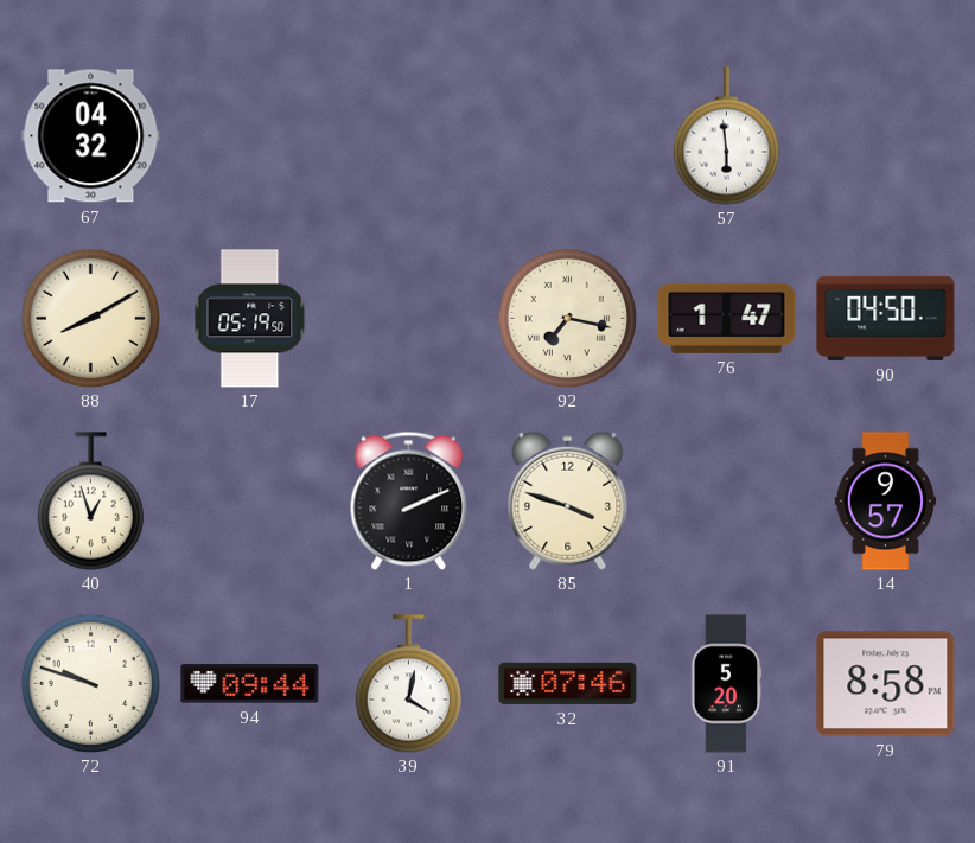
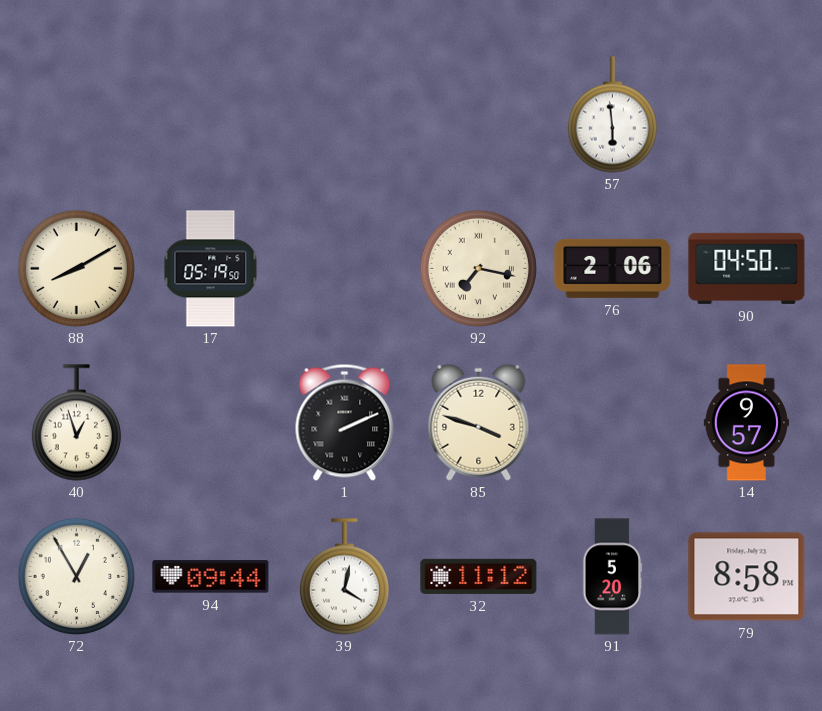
67: 04:32 -> none
76: 1:47 -> 2:06
72: 9:48 -> 12:55
32: 07:46 -> 11:12
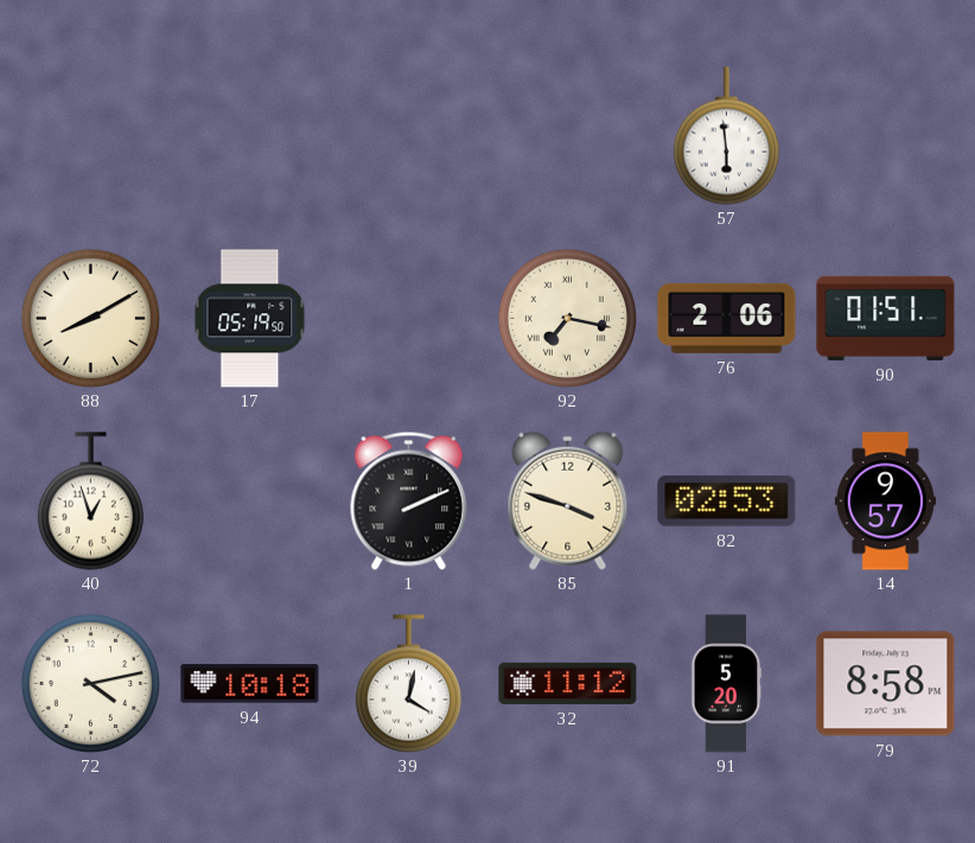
90: 04:50 -> 01:51
82: none -> 02:53
72: 12:55 -> 4:13
94: 09:44 -> 10:18
